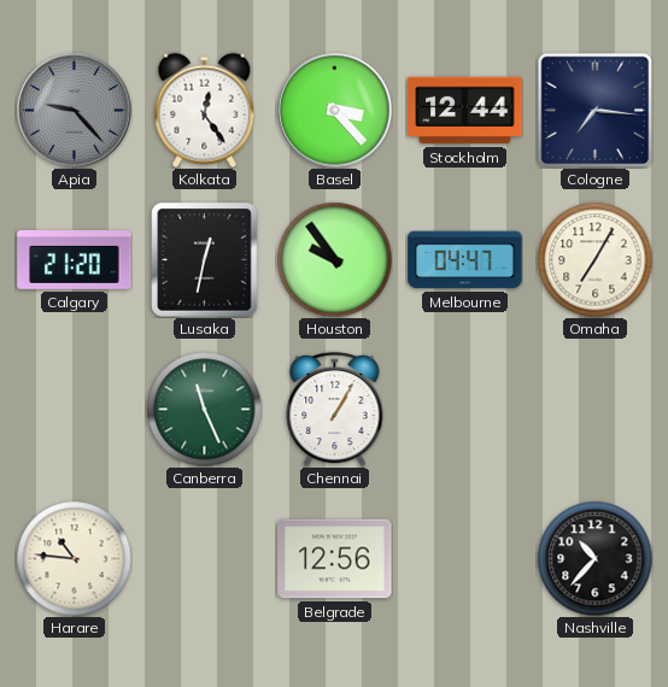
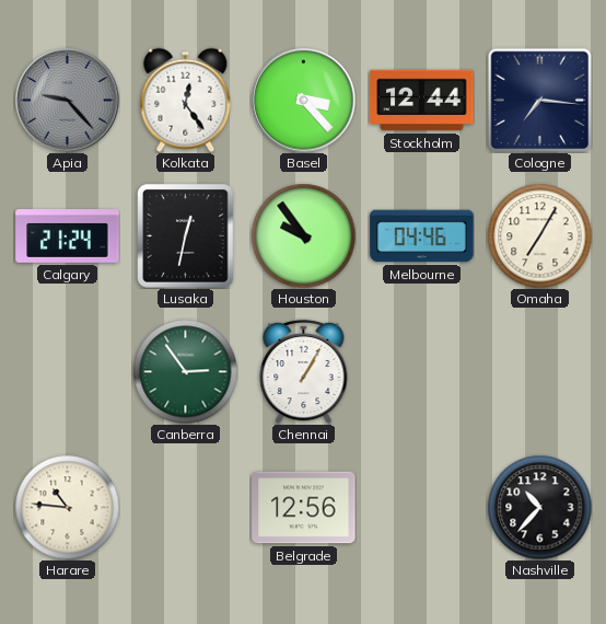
Calgary: 21:20 -> 21:24
Melbourne: 04:47 -> 04:46
Canberra: 11:26 -> 2:54
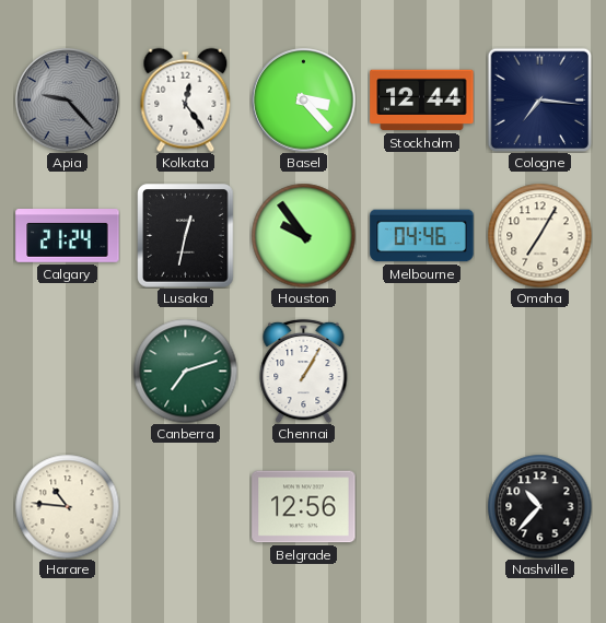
Canberra: 2:54 -> 7:12
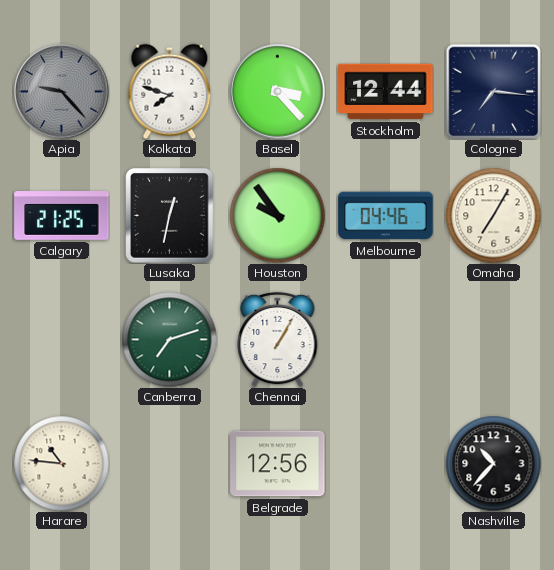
Kolkata: 12:24 -> 7:48
Calgary: 21:24 -> 21:25
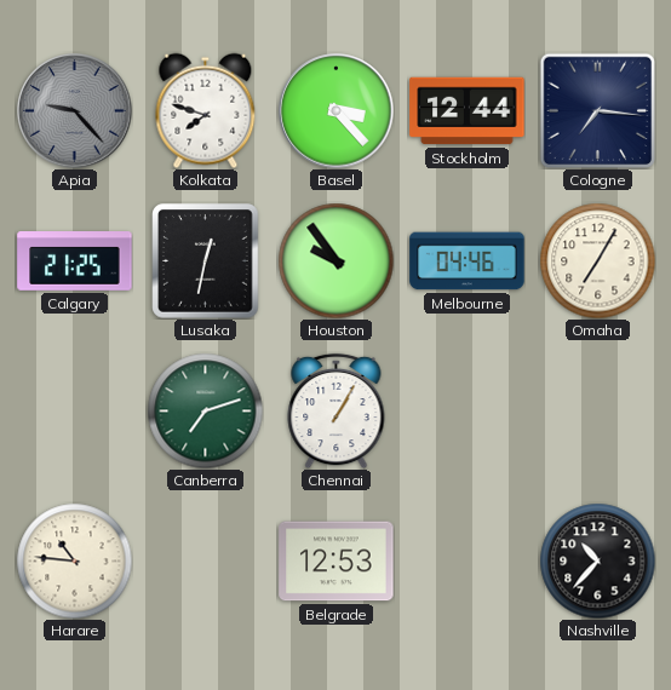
Belgrade: 12:56 -> 12:53
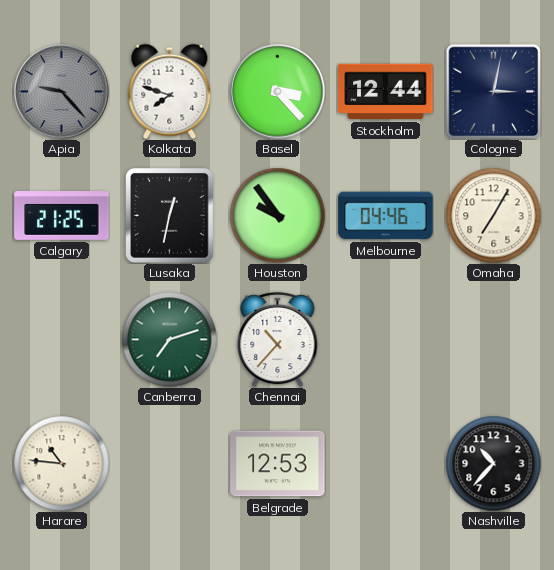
Cologne: 7:16 -> 3:02
Chennai: 1:05 -> 10:37
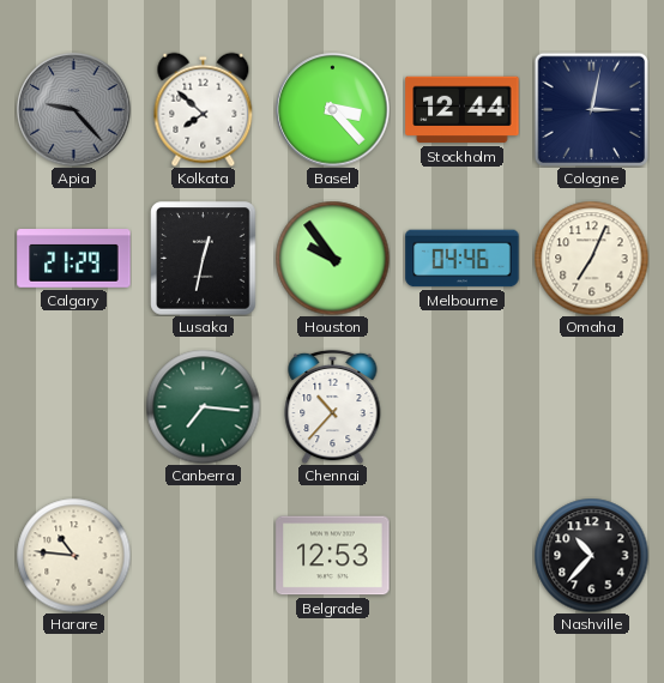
Kolkata: 7:48 -> 7:52
Calgary: 21:25 -> 21:29
Omaha: 7:05 -> 7:04
Canberra: 7:12 -> 7:16
